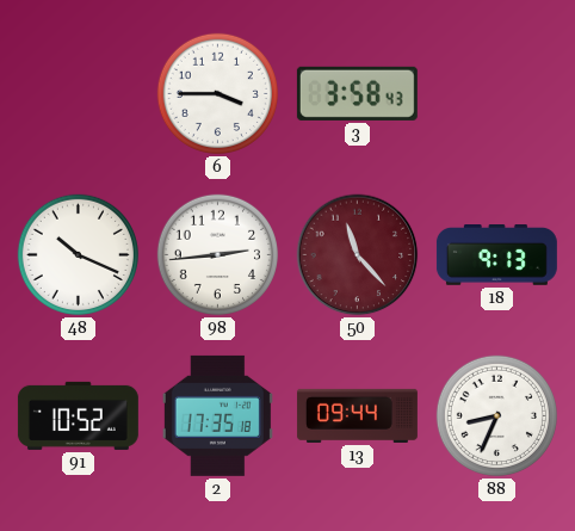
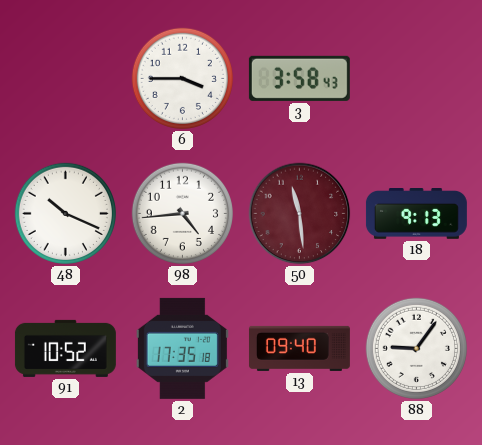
98: 2:44 -> 4:44
50: 11:23 -> 11:29
13: 09:44 -> 09:40
88: 8:34 -> 9:06
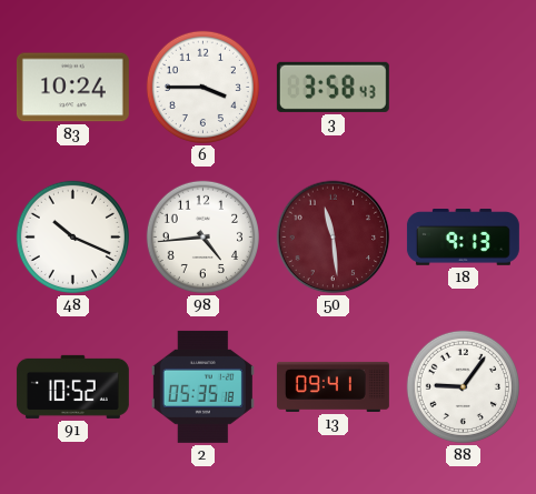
83: none -> 10:24
2: 17:35 -> 05:35
13: 09:40 -> 09:41
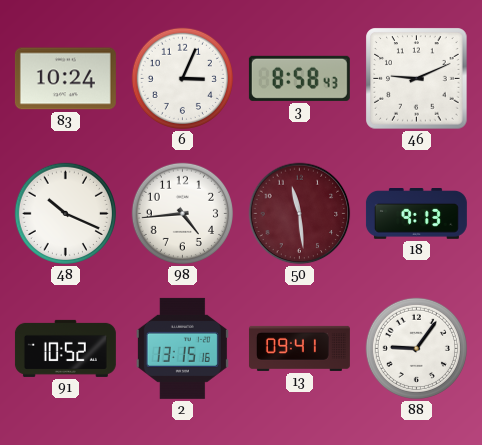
6: 3:45 -> 3:04
3: 3:58 -> 8:58
46: none -> 9:11
2: 05:35 -> 13:15
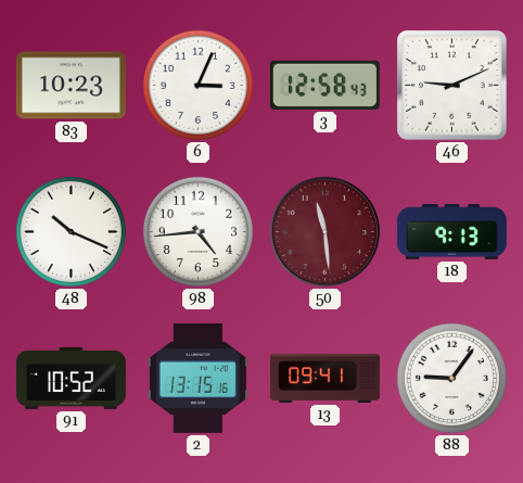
83: 10:24 -> 10:23
3: 8:58 -> 12:58
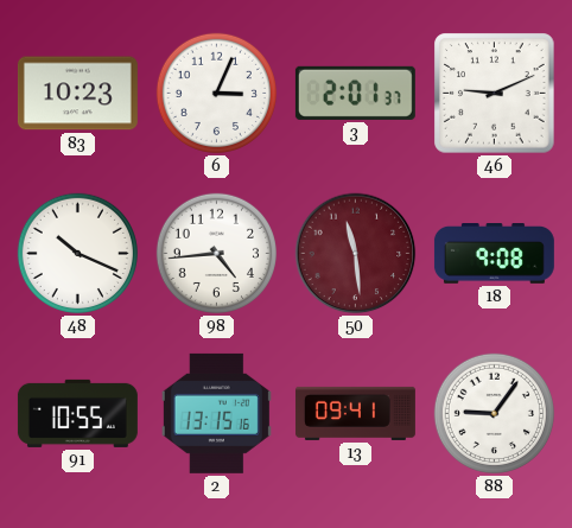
3: 12:58 -> 2:01
18: 9:13 -> 9:08
91: 10:52 -> 10:55
